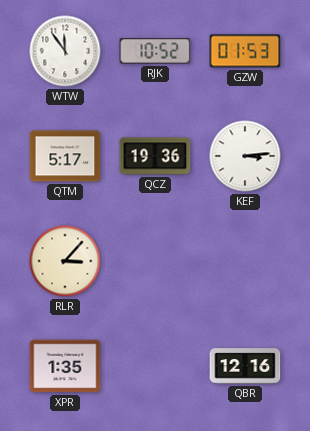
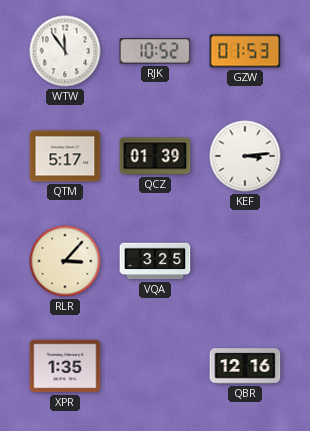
QCZ: 19:36 -> 01:39
VQA: none -> 3:25
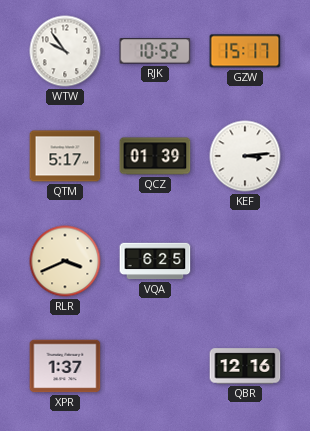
WTW: 11:54 -> 9:54
GZW: 01:53 -> 15:17
RLR: 3:07 -> 3:41
VQA: 3:25 -> 6:25
XPR: 1:35 -> 1:37
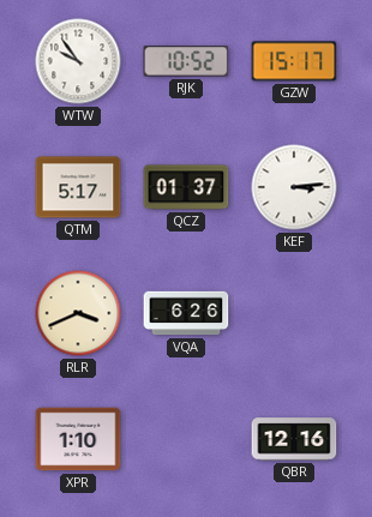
QCZ: 01:39 -> 01:37
VQA: 6:25 -> 6:26
XPR: 1:37 -> 1:10
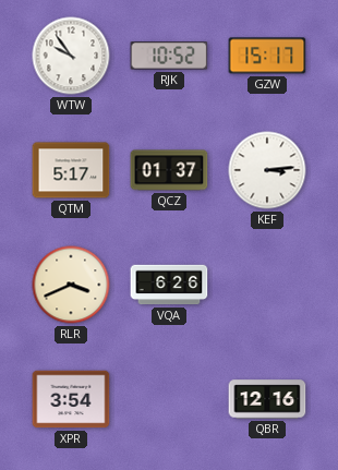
XPR: 1:10 -> 3:54
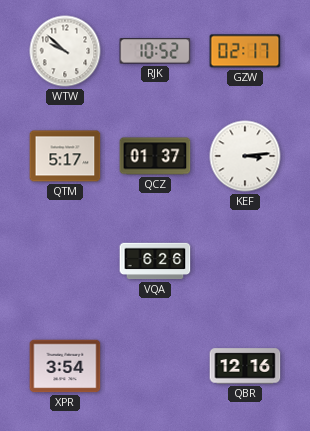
WTW: 9:54 -> 9:52
GZW: 15:17 -> 02:17
RLR: 3:41 -> none
